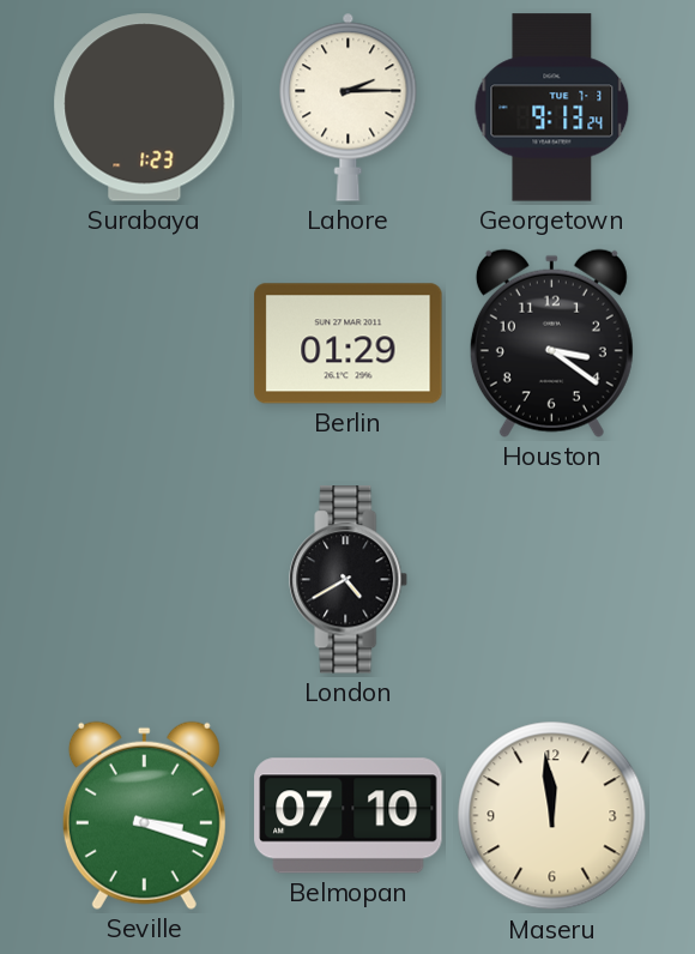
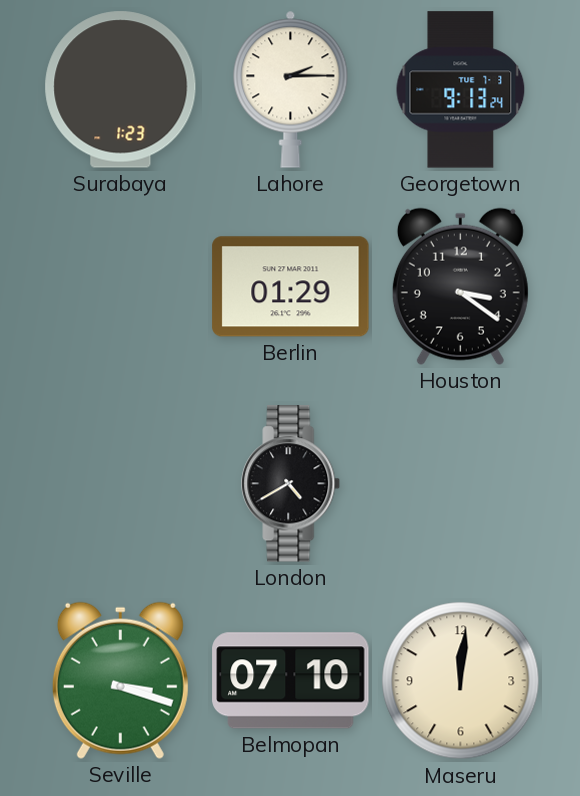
Maseru: 11:59 -> 12:01
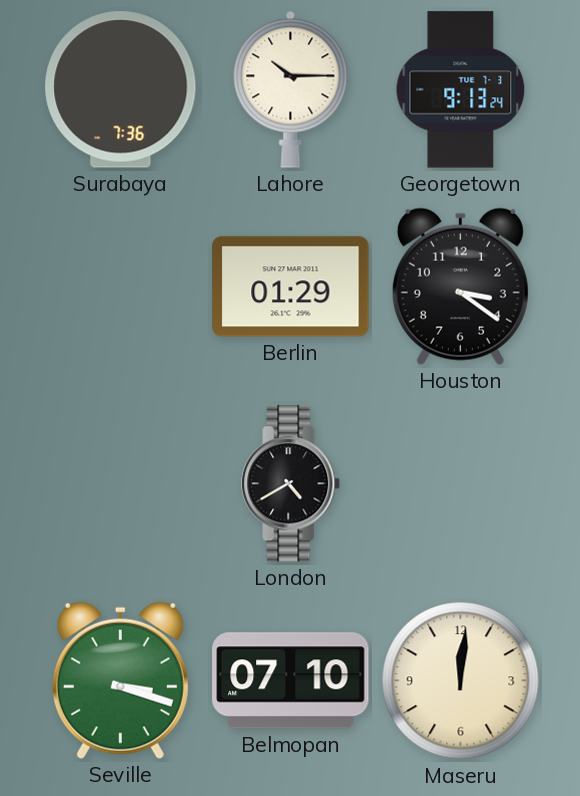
Surabaya: 1:23 -> 7:36
Lahore: 2:15 -> 10:15
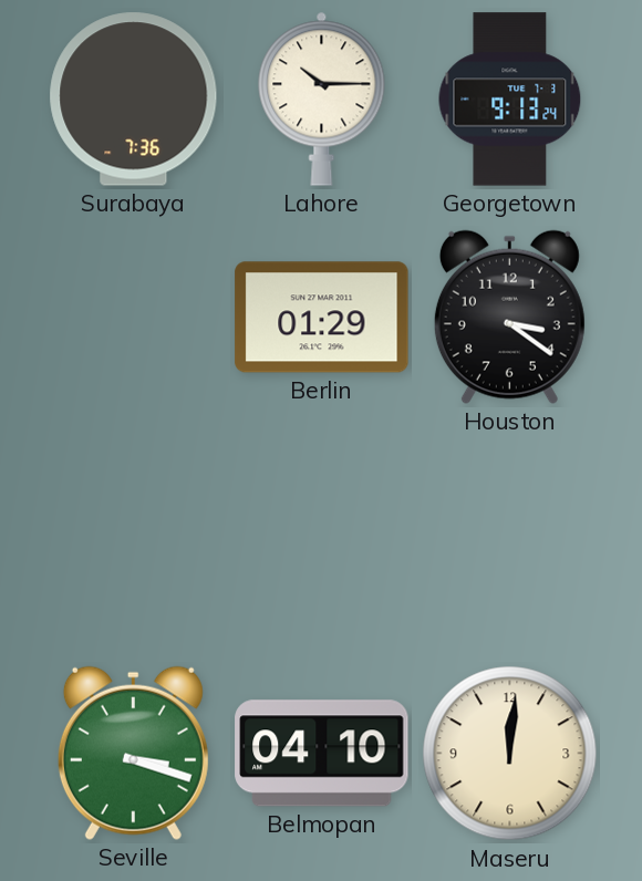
London: 4:40 -> none
Belmopan: 07:10 -> 04:10
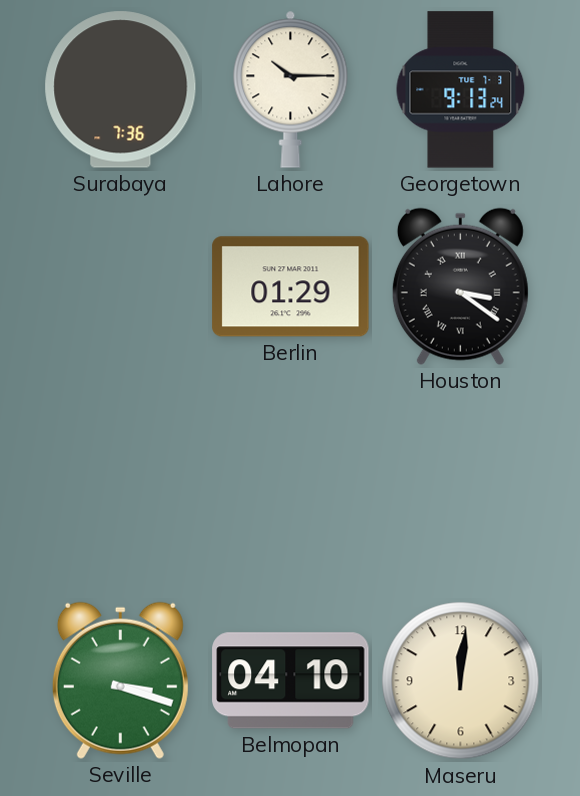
Houston numerals: Arabic -> Roman
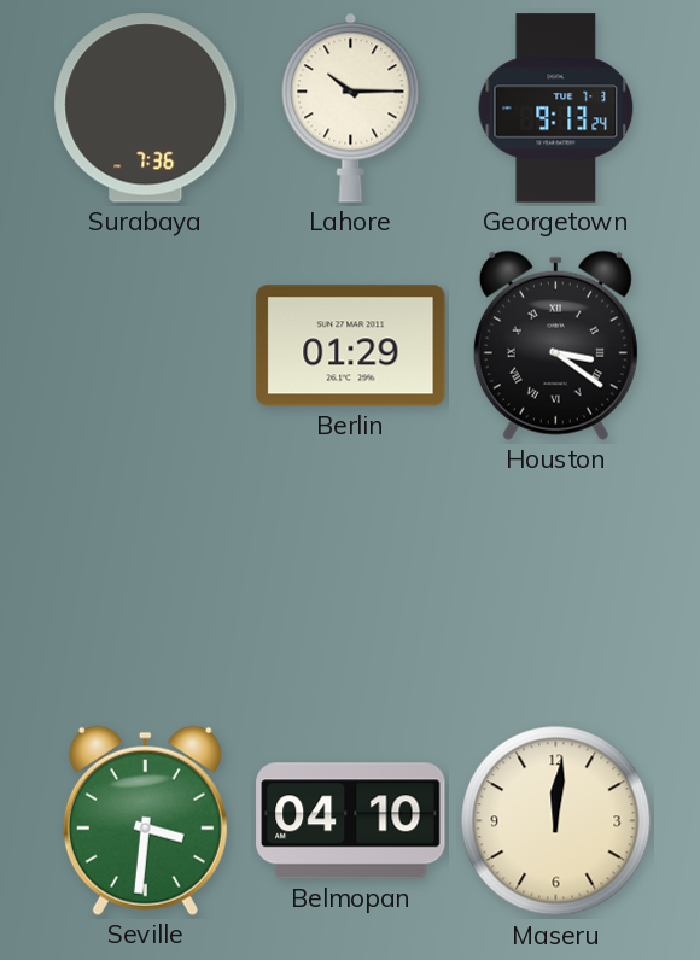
Seville: 3:18 -> 3:31
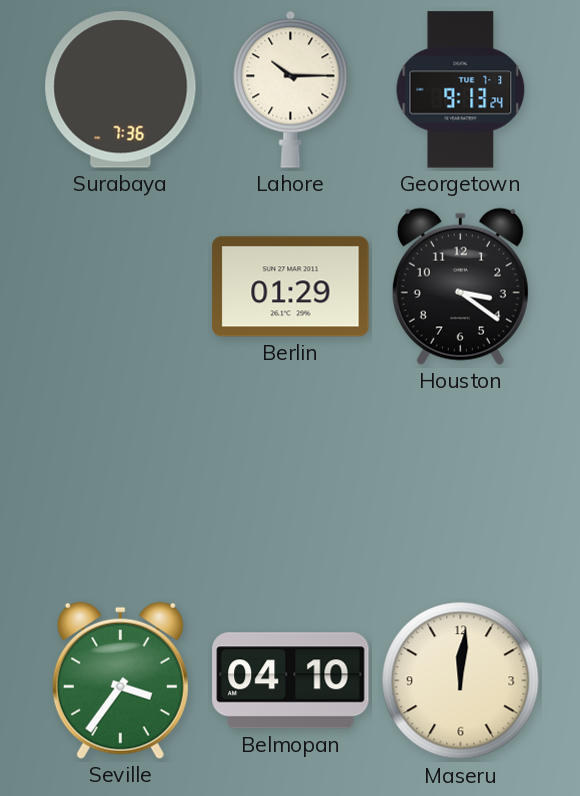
Houston numerals: Roman -> Arabic
Seville: 3:31 -> 3:36
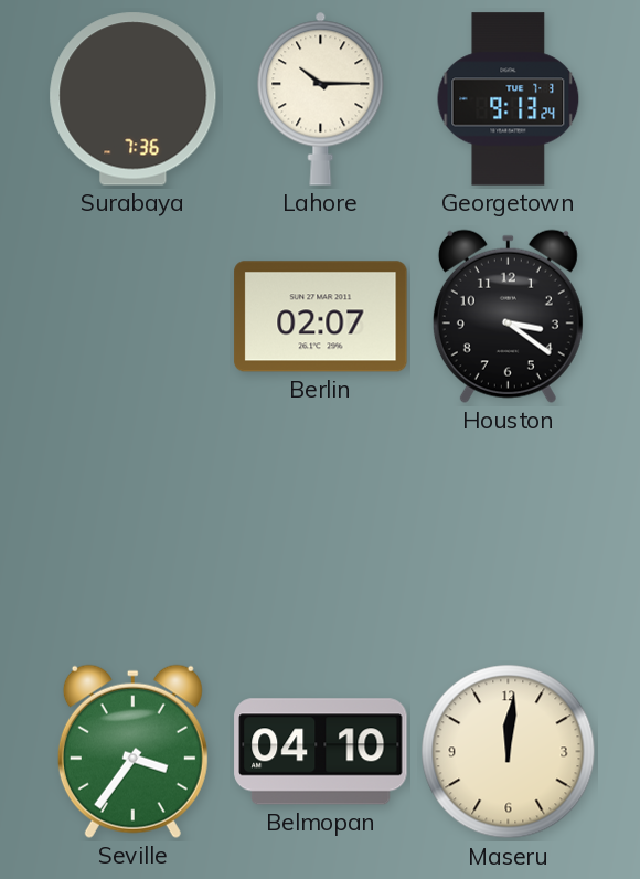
Berlin: 01:29 -> 02:07
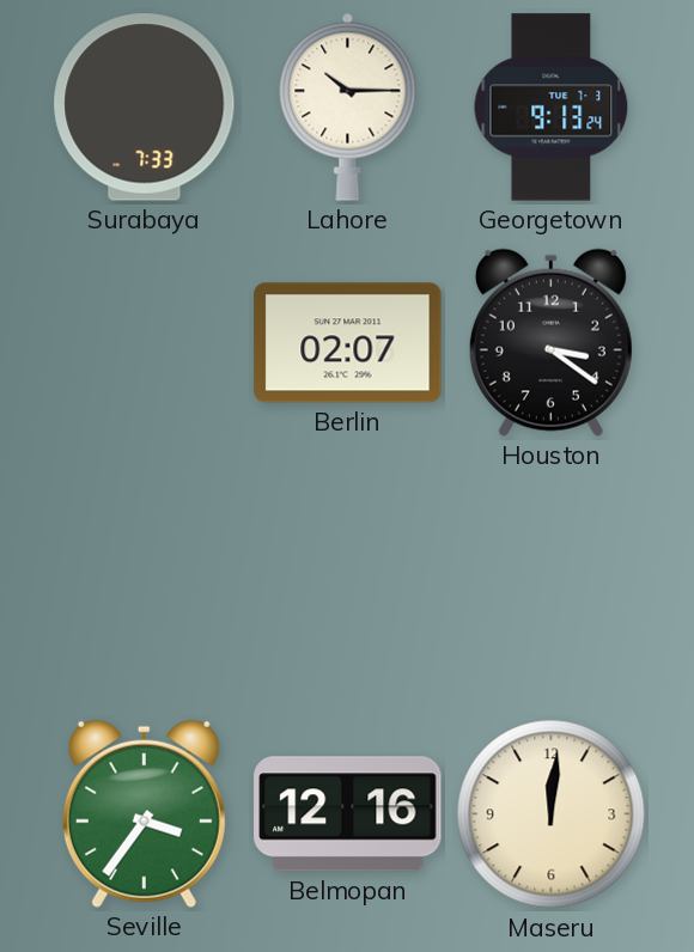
Surabaya: 7:36 -> 7:33
Belmopan: 04:10 -> 12:16
